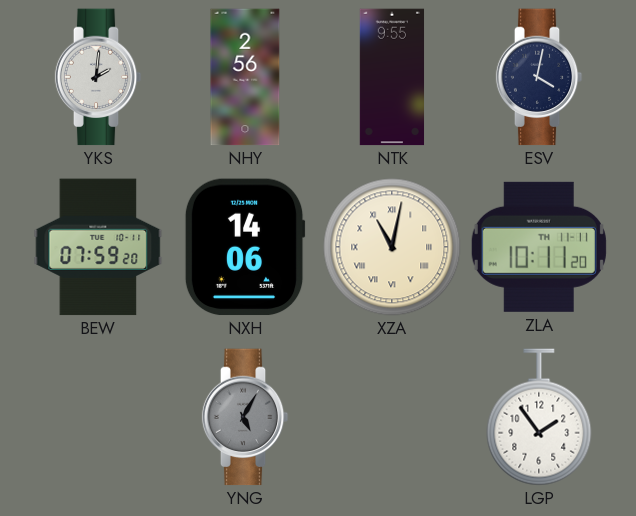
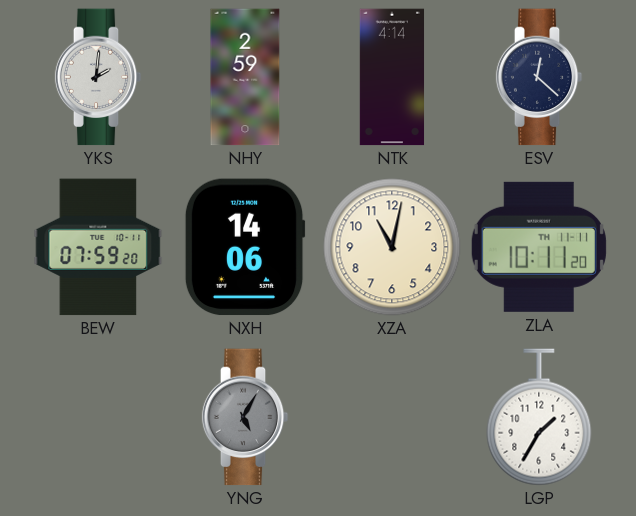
NHY: 2:56 -> 2:59
NTK: 9:55 -> 4:14
ESV: 4:02 -> 12:22
XZA numerals: Roman -> Arabic
LGP: 1:54 -> 1:35
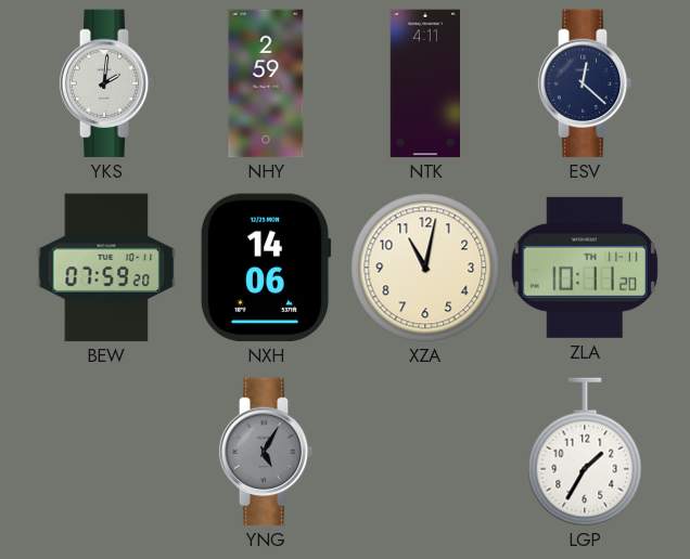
NTK: 4:14 -> 4:11
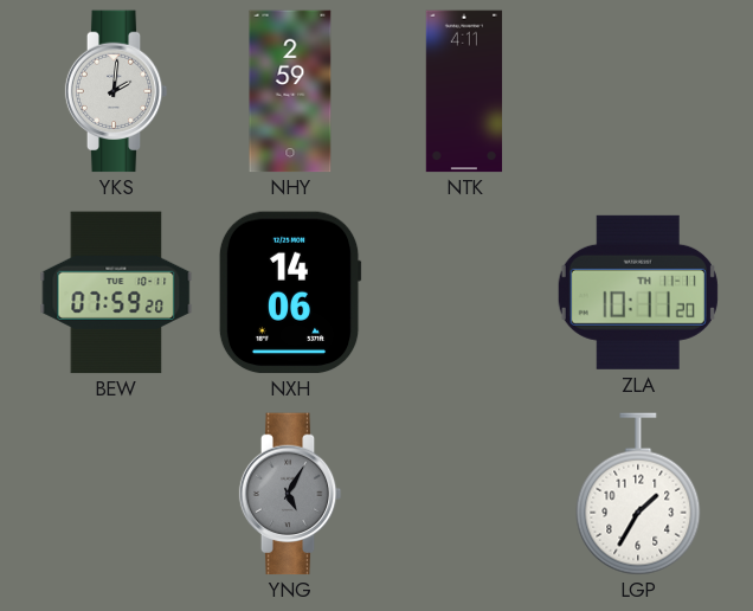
ESV: 12:22 -> none
XZA: 11:02 -> none
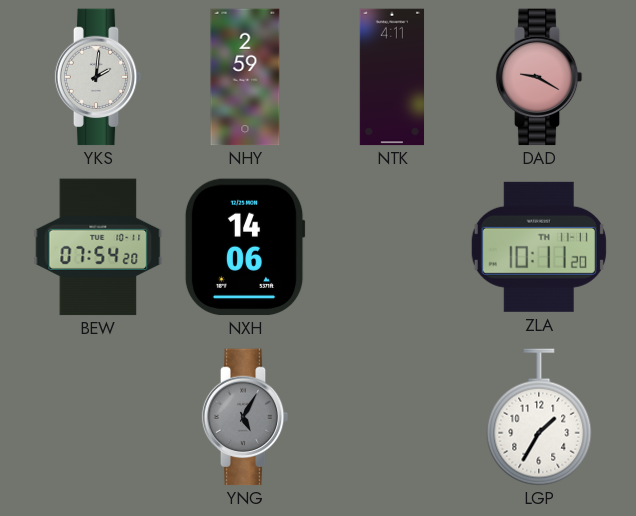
DAD: none -> 9:20
BEW: 07:59 -> 07:54
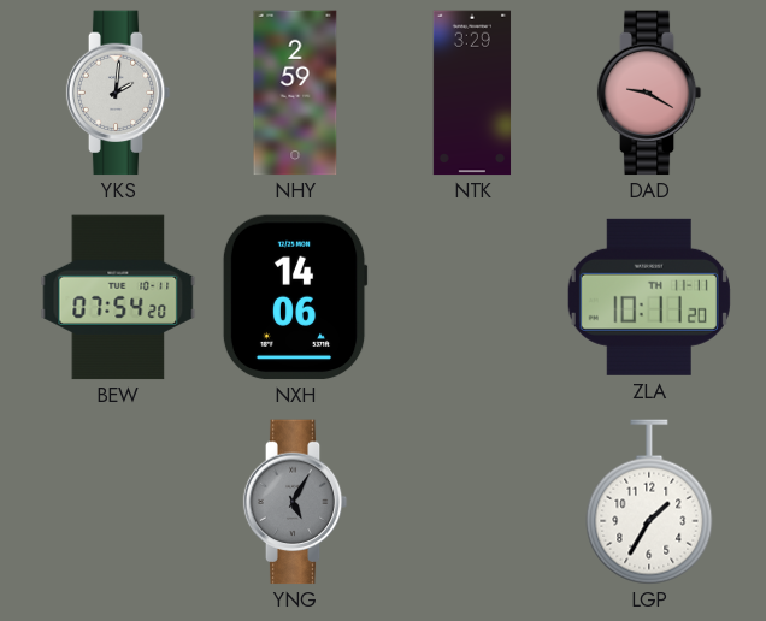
NTK: 4:11 -> 3:29
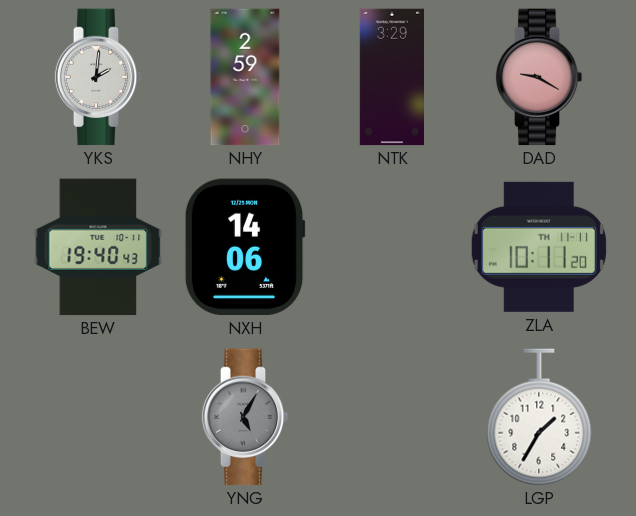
BEW: 07:54 -> 19:40
